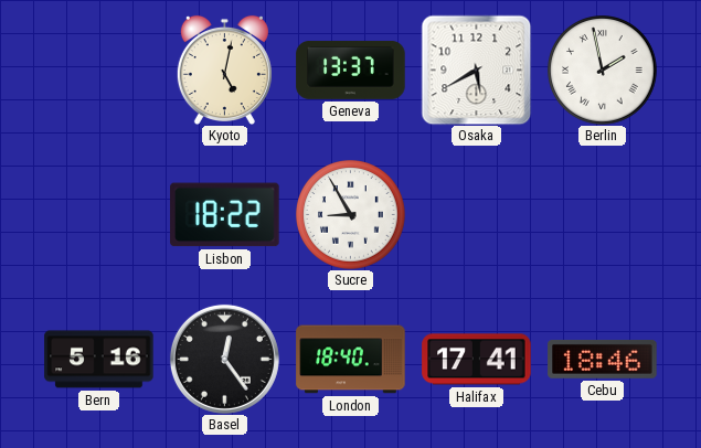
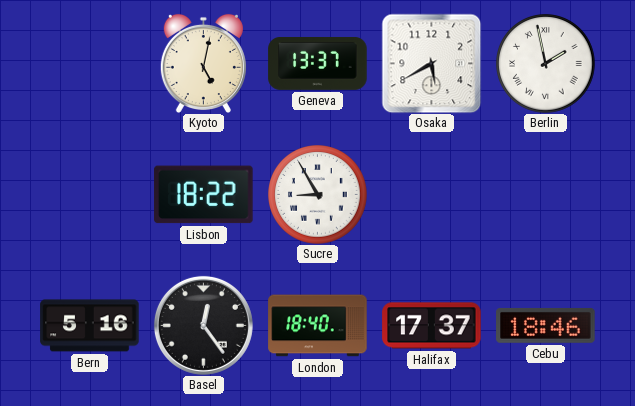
Halifax: 17:41 -> 17:37
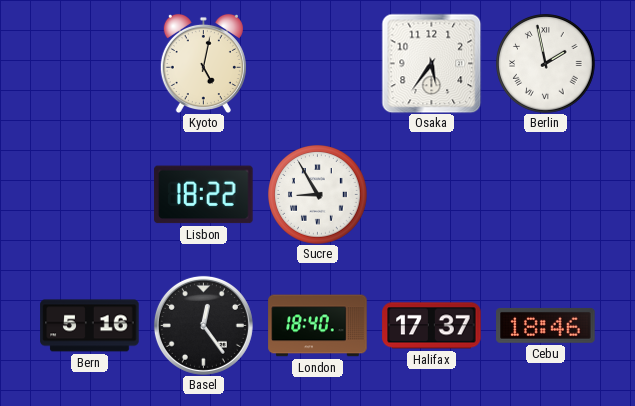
Geneva: 13:37 -> none
Osaka: 5:40 -> 5:36
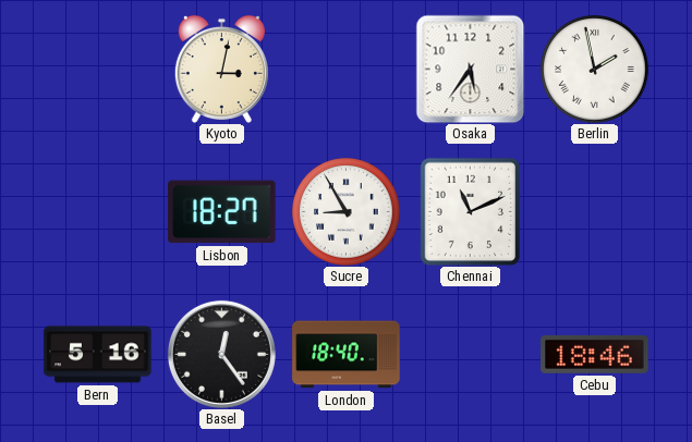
Kyoto: 5:02 -> 3:02
Lisbon: 18:22 -> 18:27
Chennai: none -> 11:11
Halifax: 17:37 -> none
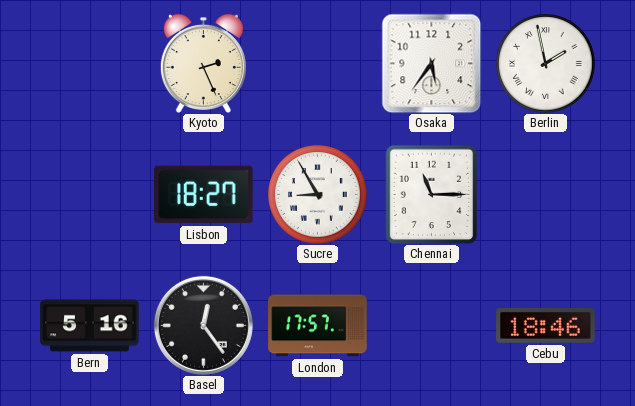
Kyoto: 3:02 -> 2:26
Chennai: 11:11 -> 11:15
London: 18:40 -> 17:57
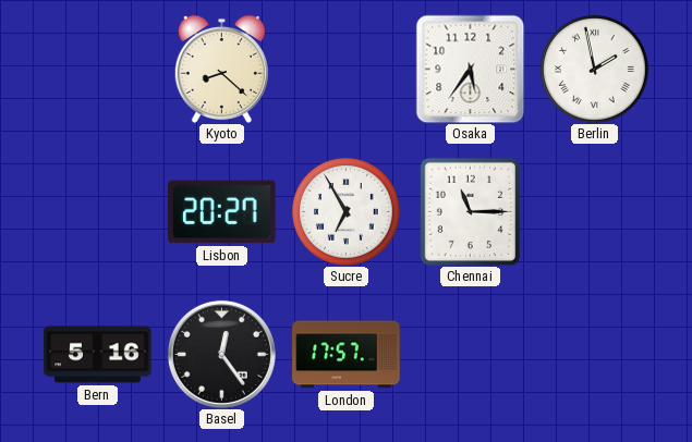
Kyoto: 2:26 -> 8:22
Lisbon: 18:27 -> 20:27
Sucre: 8:55 -> 6:55
Cebu: 18:46 -> none
